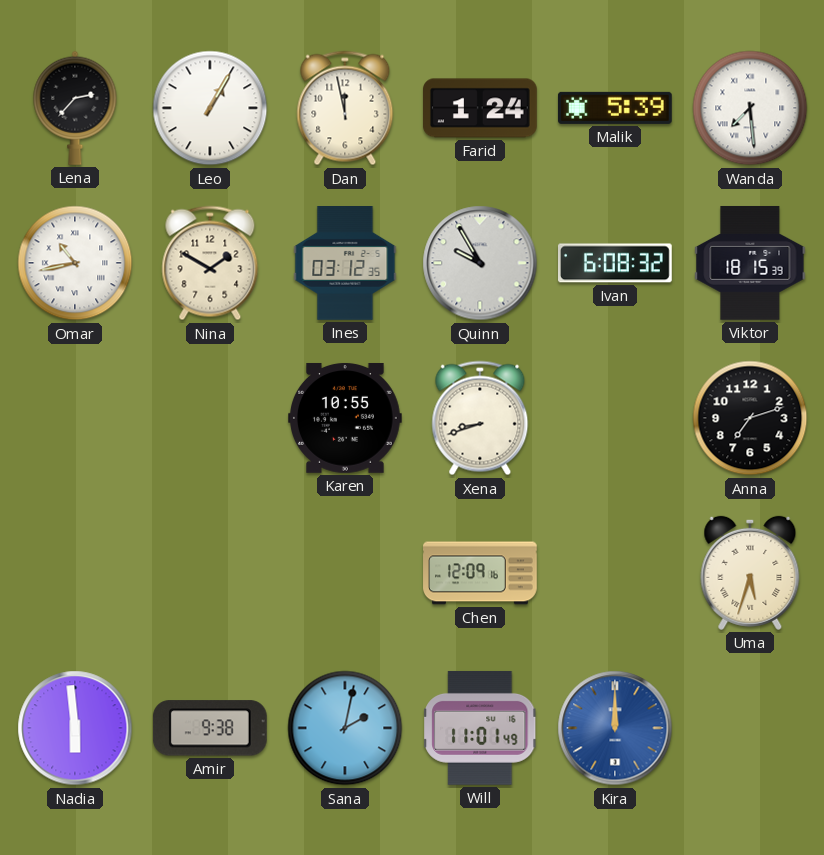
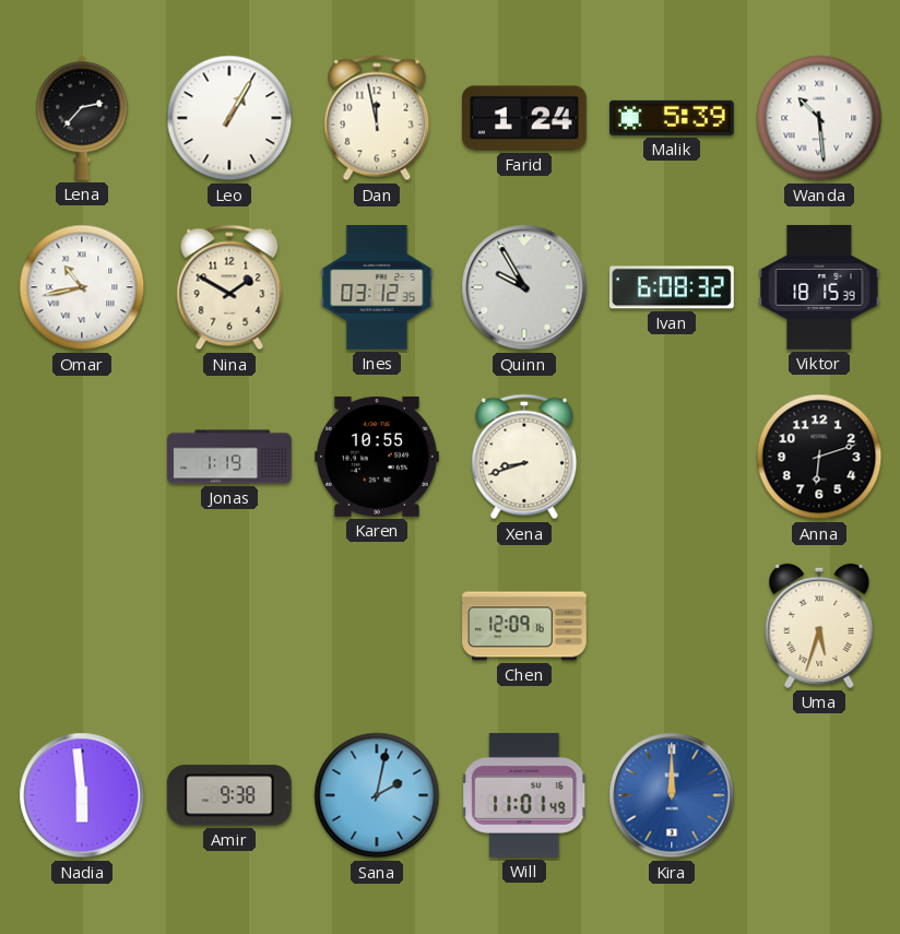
Wanda: 7:29 -> 10:29
Jonas: none -> 1:19
Anna: 7:12 -> 6:12
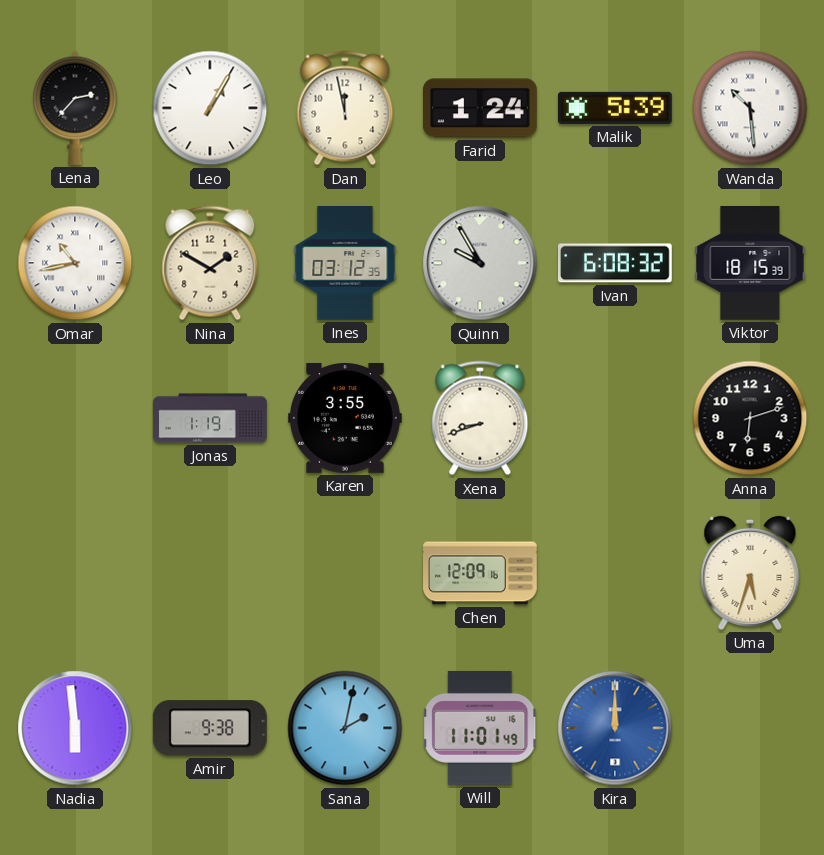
Karen: 10:55 -> 3:55
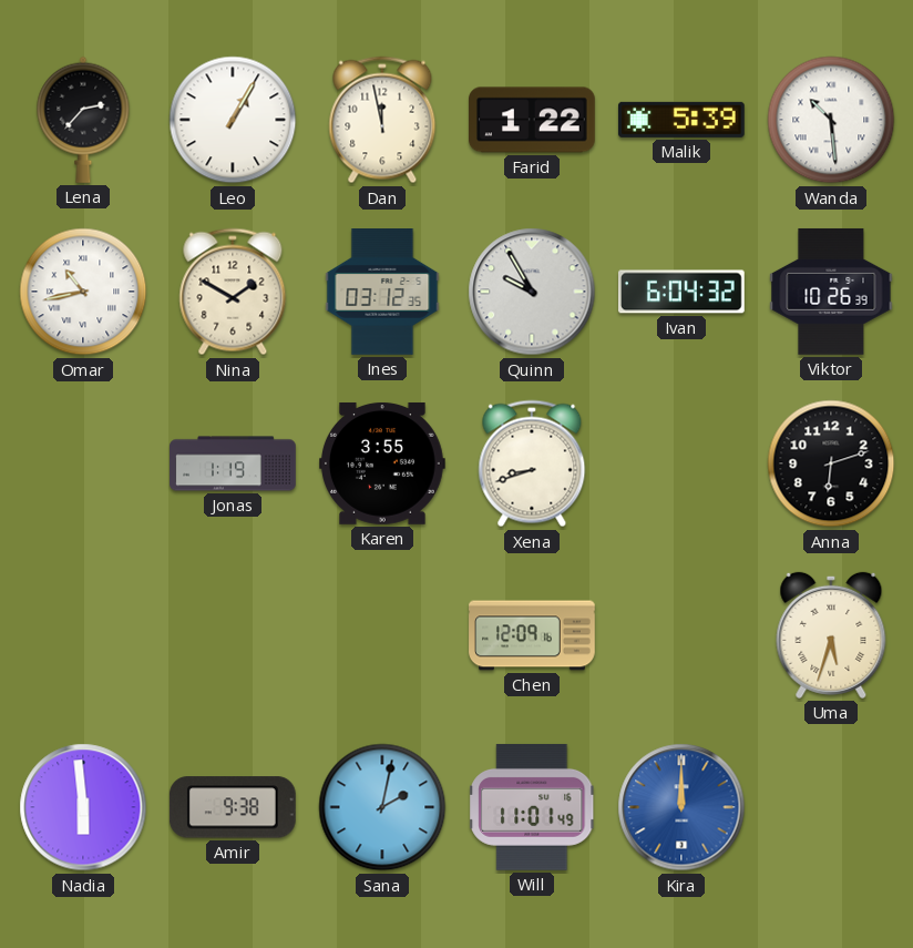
Farid: 1:24 -> 1:22
Ivan: 6:08 -> 6:04
Viktor: 18:15 -> 10:26
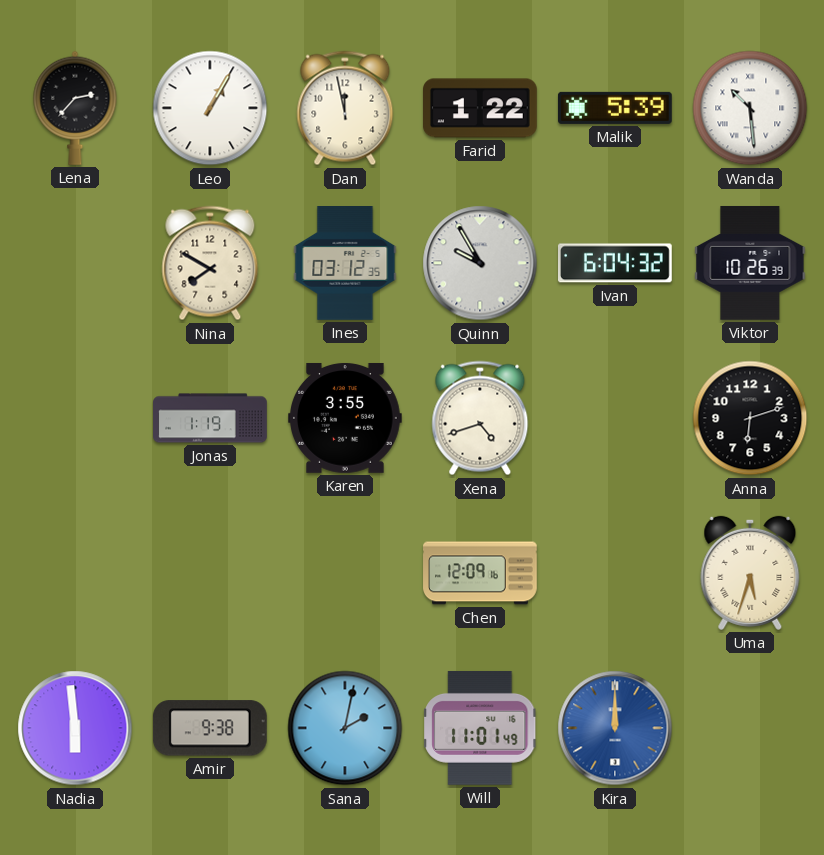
Omar: 10:43 -> none
Nina: 1:50 -> 7:50
Xena: 8:42 -> 4:42
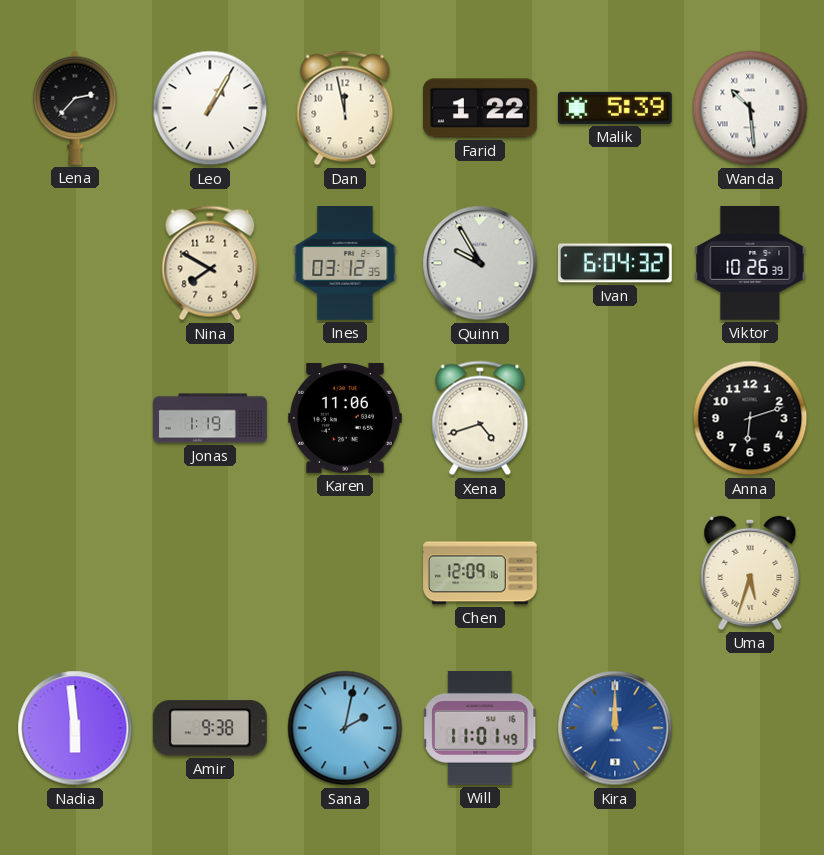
Karen: 3:55 -> 11:06
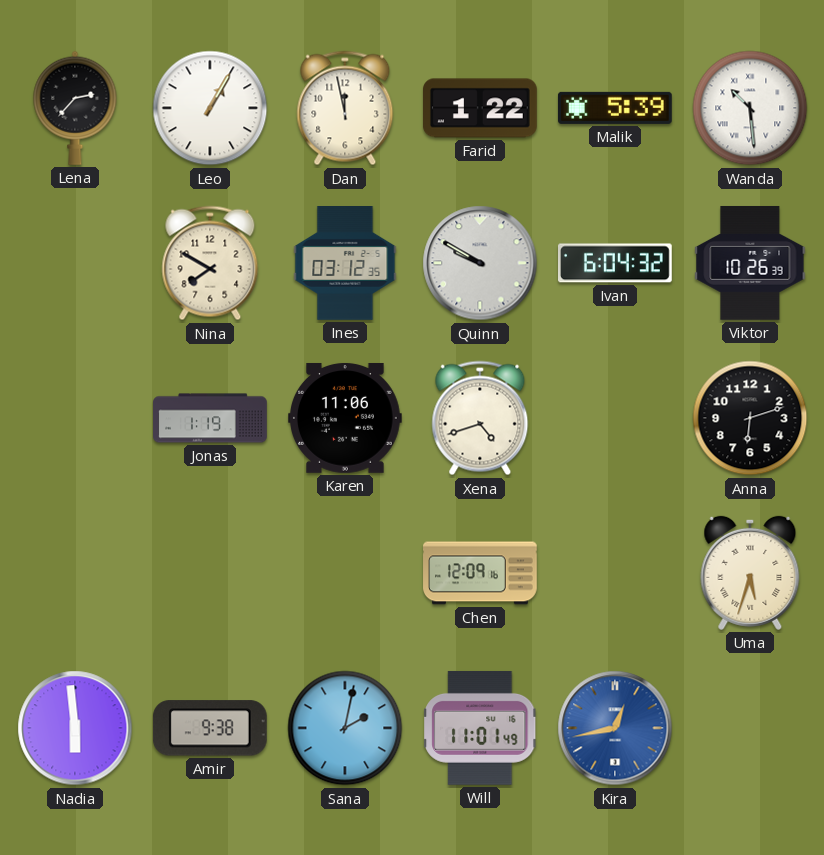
Quinn: 9:55 -> 9:50
Kira: 12:00 -> 12:43
